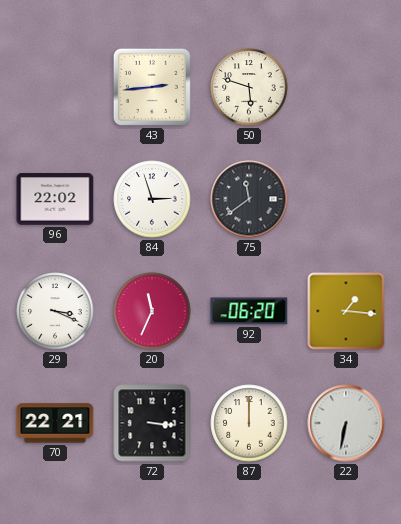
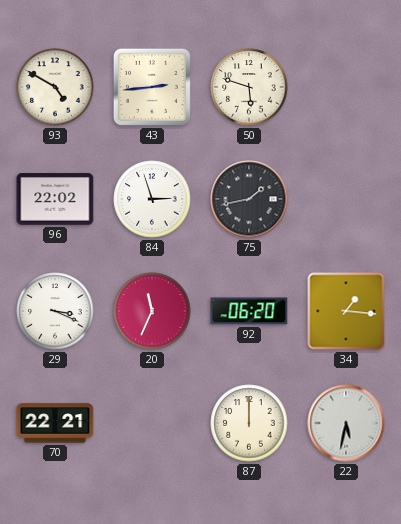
93: none -> 4:50
75: 11:39 -> 1:43
72: 3:16 -> none
22: 6:32 -> 5:32
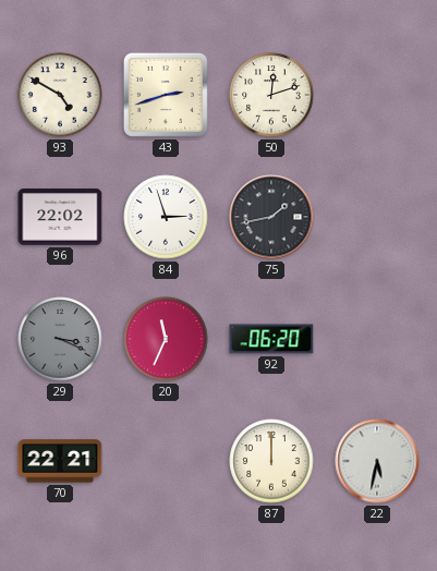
43: 2:44 -> 2:42
50: 5:48 -> 12:12
29 dial: white -> grey
34: 1:16 -> none
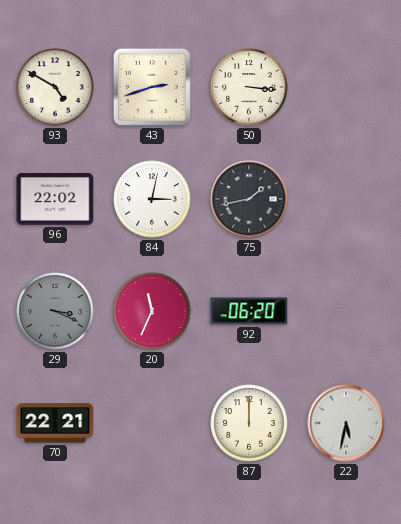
50: 12:12 -> 3:16
84: 2:57 -> 3:02
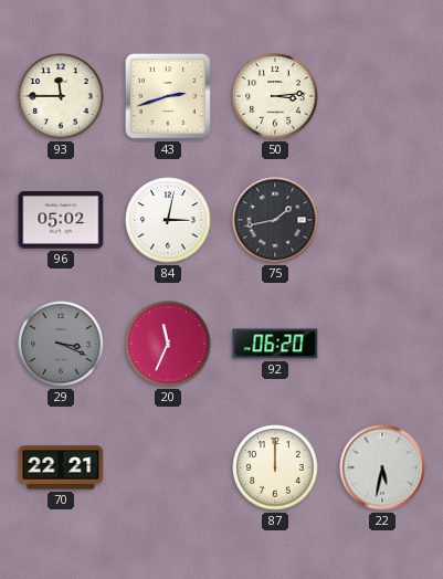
93: 4:50 -> 11:45
50: 3:16 -> 3:14
96: 22:02 -> 05:02
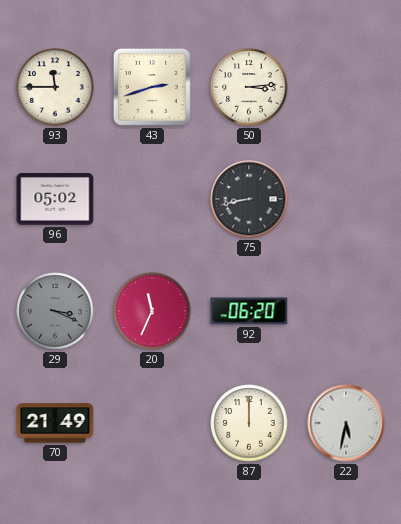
84: 3:02 -> none
75: 1:43 -> 8:43
70: 22:21 -> 21:49
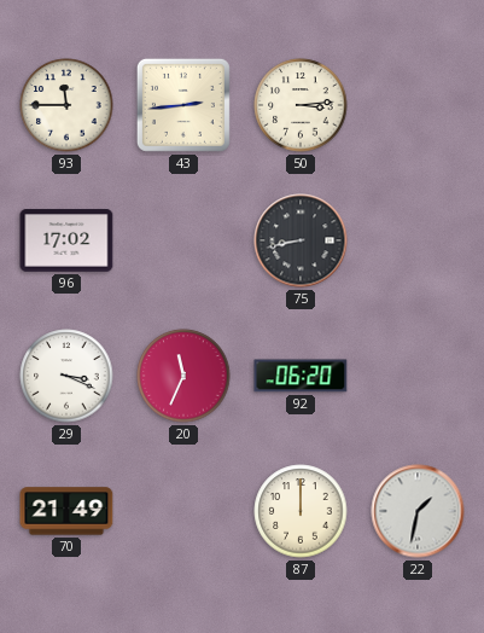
43: 2:42 -> 2:44
96: 05:02 -> 17:02
29 dial: grey -> white
22: 5:32 -> 1:32
